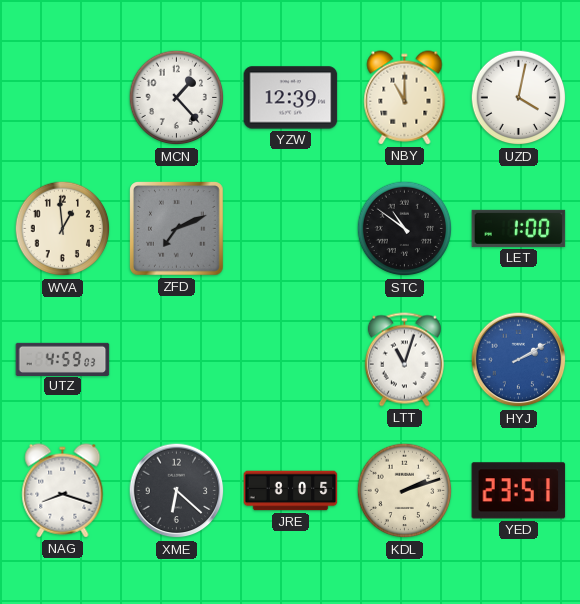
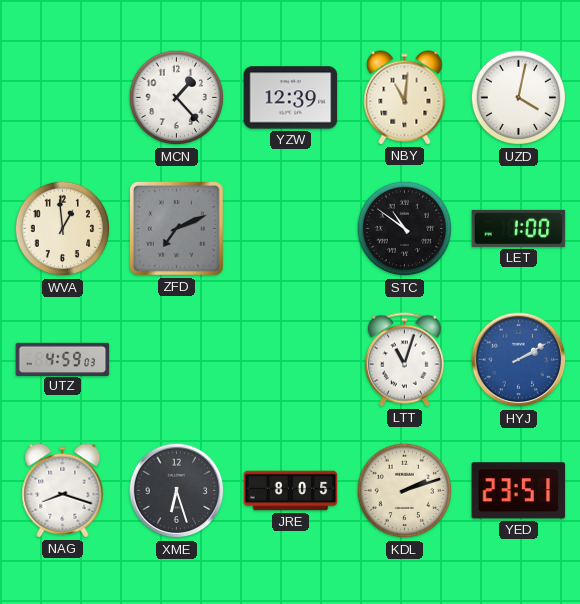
NBY: 11:00 -> 11:01
XME: 6:22 -> 6:27
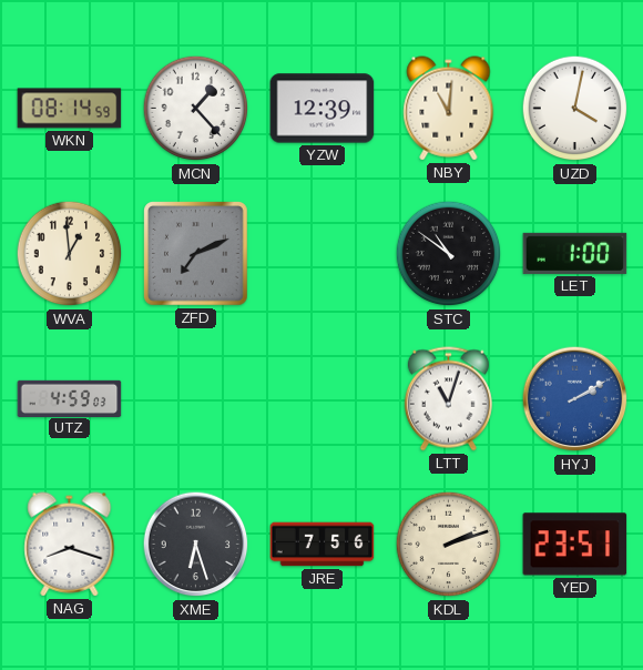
WKN: none -> 08:14
JRE: 8:05 -> 7:56
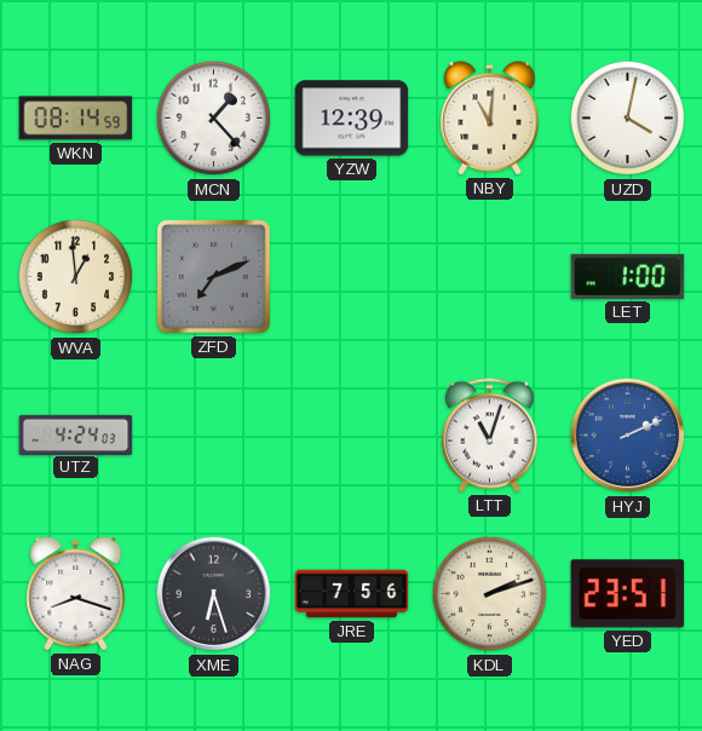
STC: 10:51 -> none
UTZ: 4:59 -> 4:24
HYJ: 2:10 -> 2:11
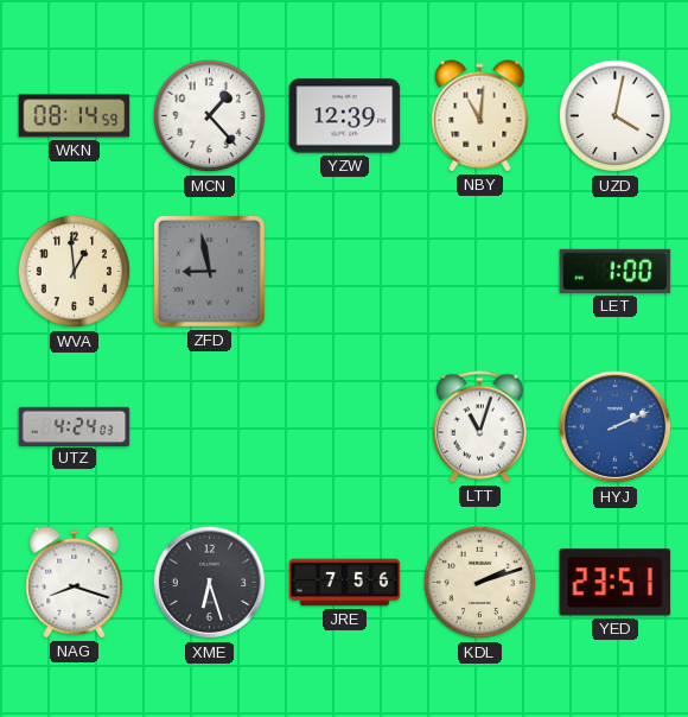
ZFD: 7:11 -> 8:58
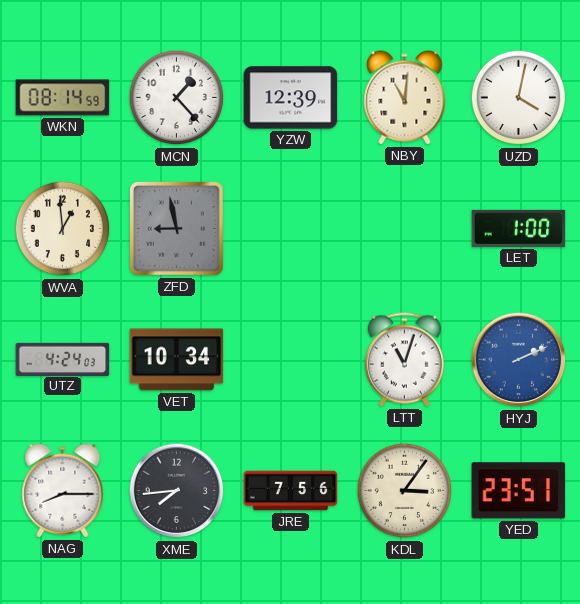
VET: none -> 10:34
NAG: 8:18 -> 8:15
XME: 6:27 -> 7:44
KDL: 2:12 -> 3:06
